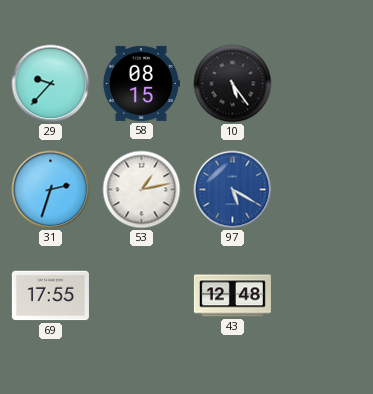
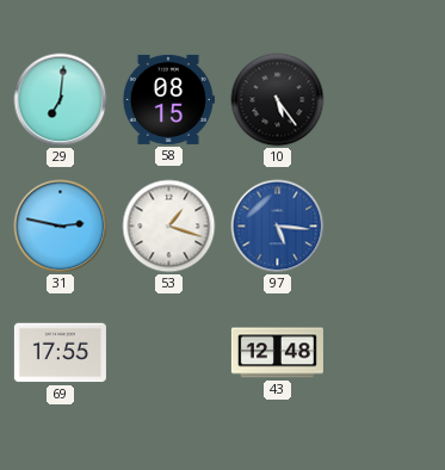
29: 9:37 -> 7:01
31: 2:33 -> 2:47
53: 1:13 -> 1:18
97: 5:20 -> 5:16
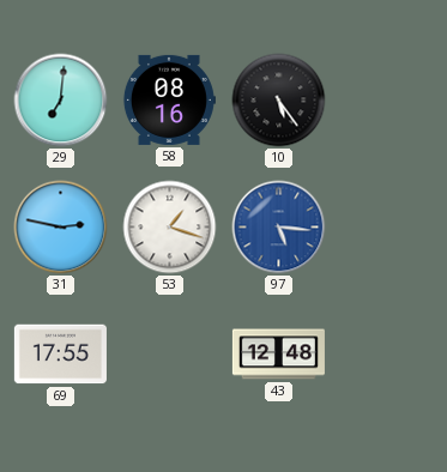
58: 08:15 -> 08:16
